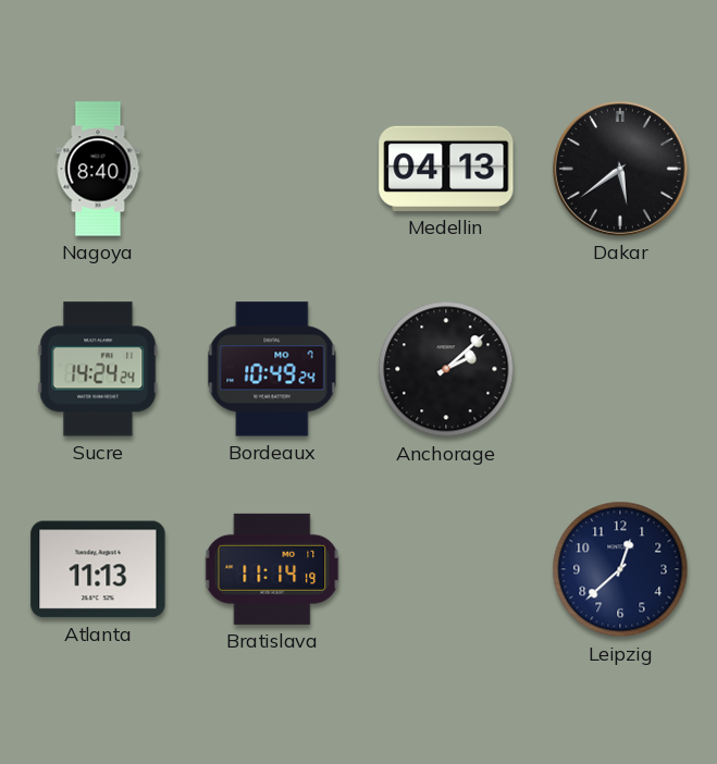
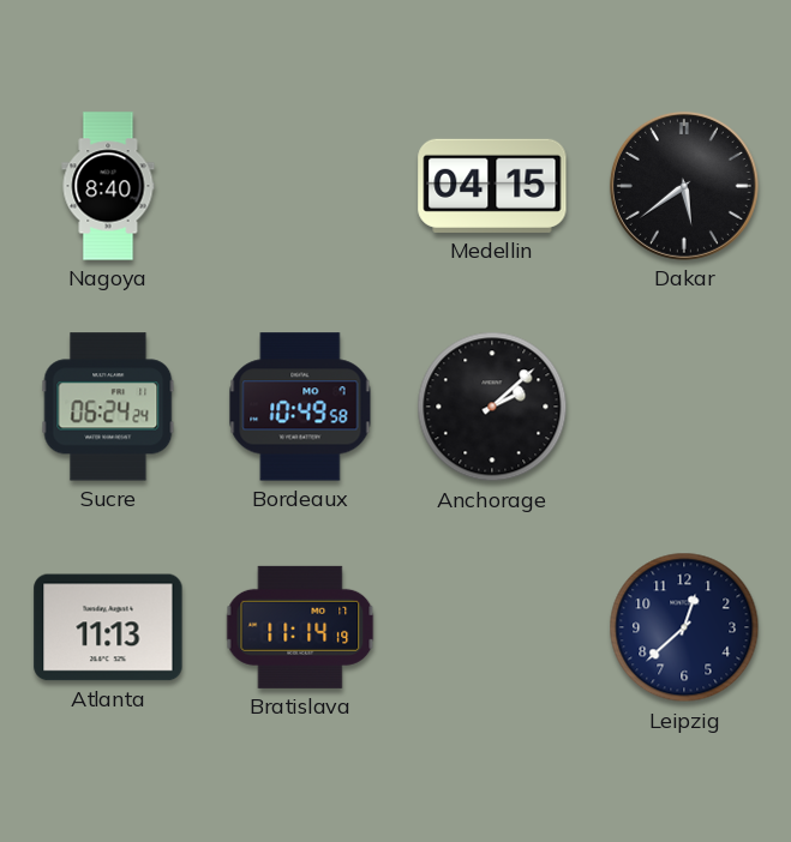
Medellin: 04:13 -> 04:15
Sucre: 14:24 -> 06:24
Bordeaux: 10:49:24 -> 10:49:58
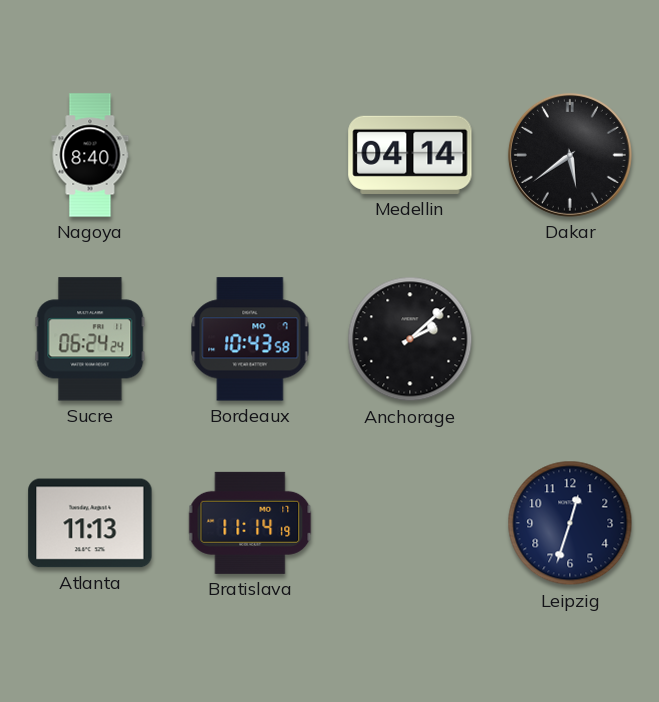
Medellin: 04:15 -> 04:14
Bordeaux: 10:49 -> 10:43
Leipzig: 12:38 -> 12:33
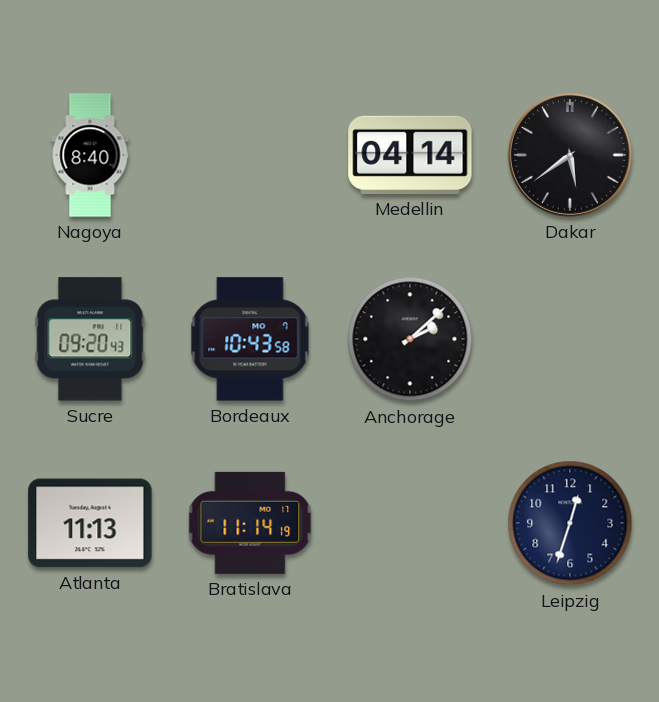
Sucre: 06:24 -> 09:20
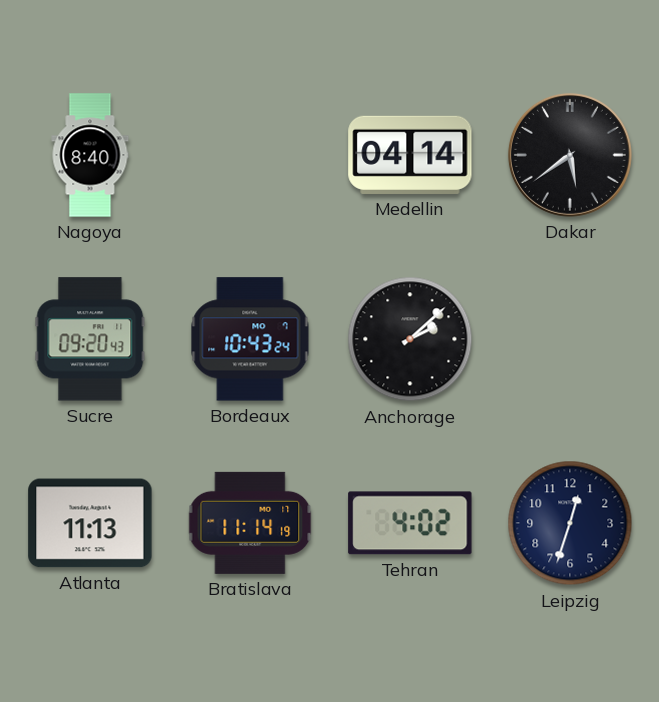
Bordeaux: 10:43:58 -> 10:43:24
Tehran: none -> 4:02
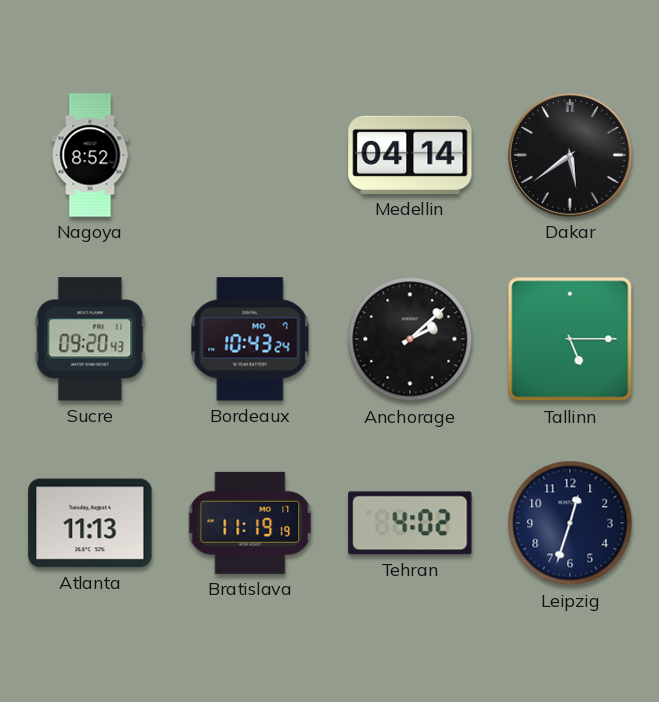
Nagoya: 8:40 -> 8:52
Tallinn: none -> 5:15
Bratislava: 11:14 -> 11:19
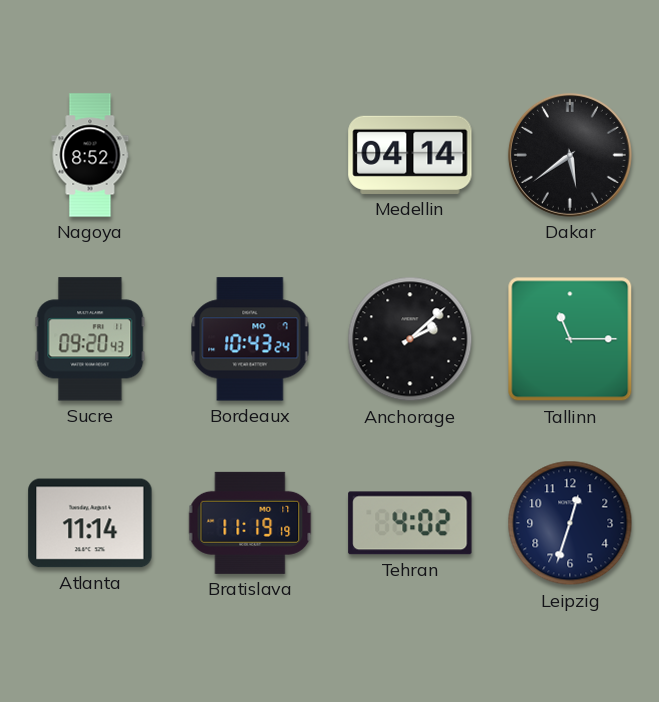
Tallinn: 5:15 -> 11:15
Atlanta: 11:13 -> 11:14
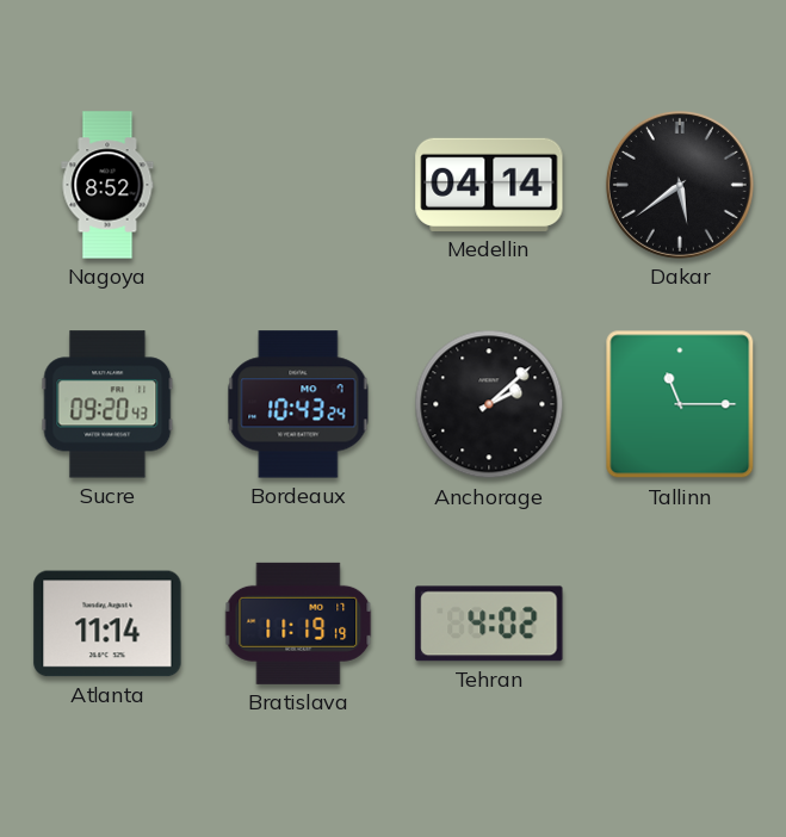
Leipzig: 12:33 -> none
